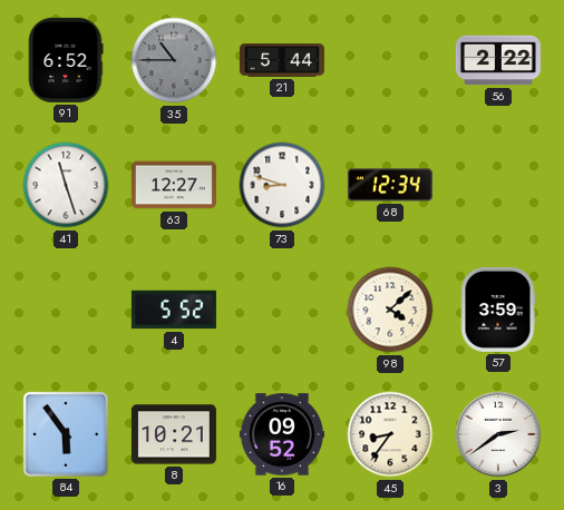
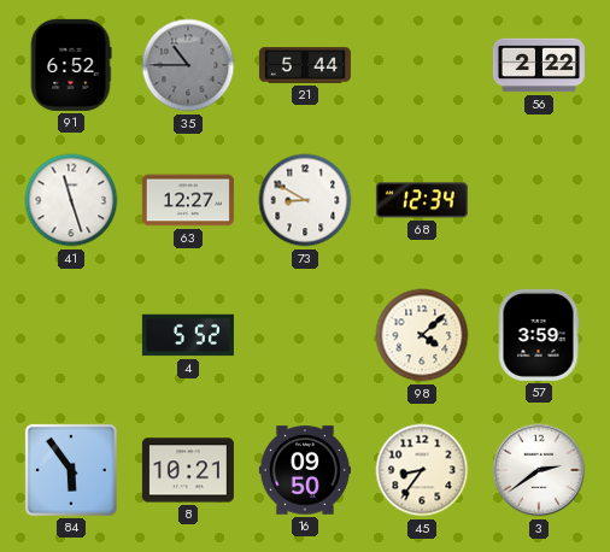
73: 8:48 -> 8:50
16: 09:52 -> 09:50
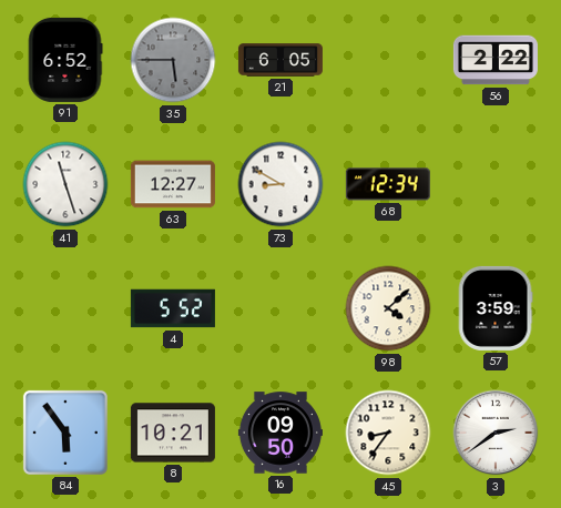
35: 10:45 -> 5:45
21: 5:44 -> 6:05
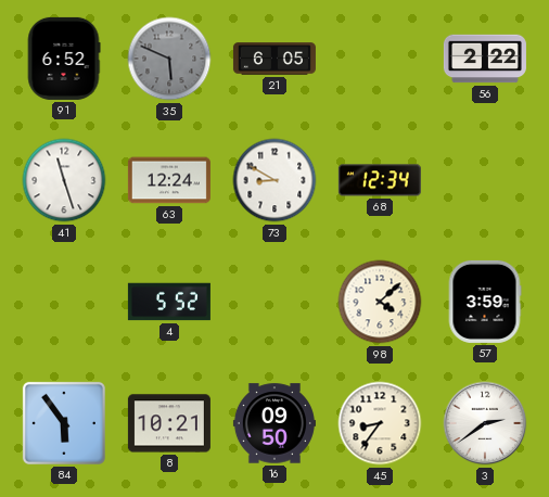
35: 5:45 -> 5:49
63: 12:27 -> 12:24
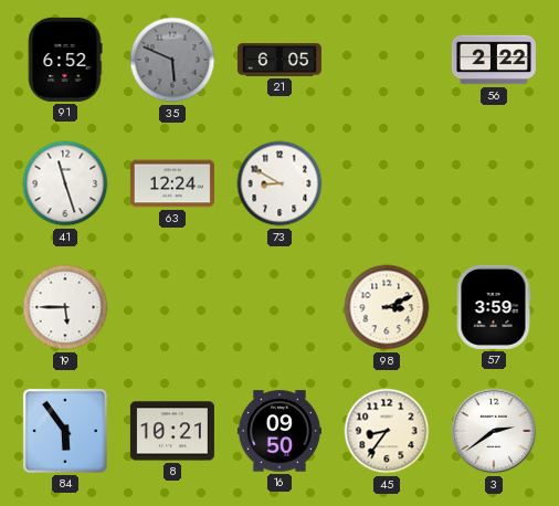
68: 12:34 -> none
19: none -> 5:45
4: 5:52 -> none
98: 4:08 -> 3:11
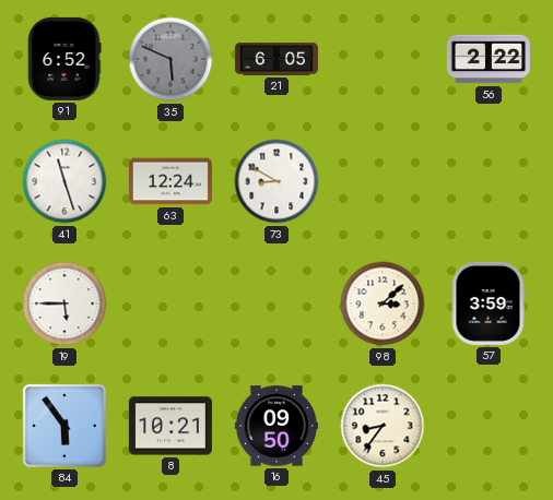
98: 3:11 -> 3:08
3: 2:39 -> none
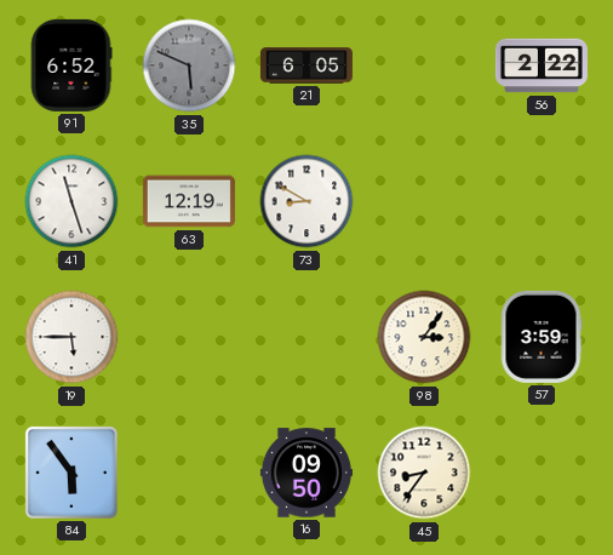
63: 12:24 -> 12:19
98: 3:08 -> 3:06
8: 10:21 -> none
